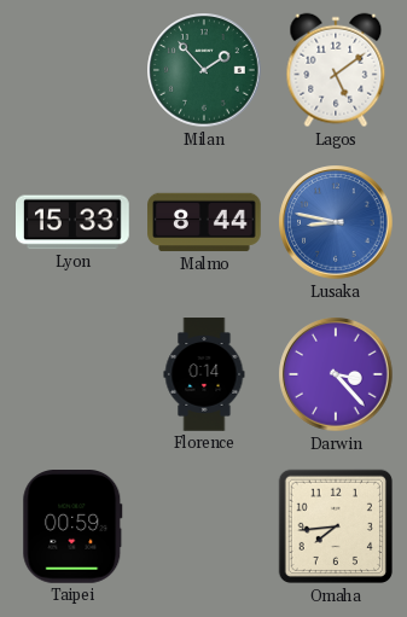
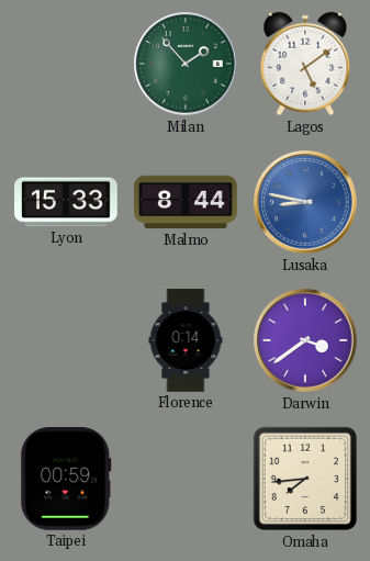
Darwin: 3:23 -> 3:39
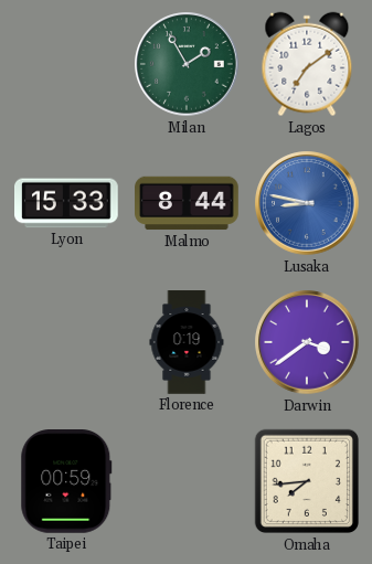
Milan: 1:53 -> 1:55
Lagos: 5:09 -> 7:09
Florence: 0:14 -> 0:19
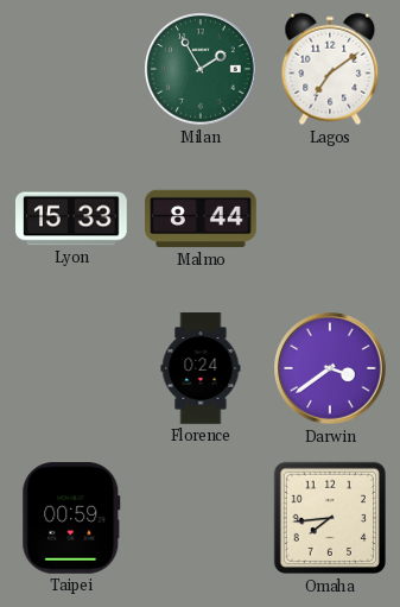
Lusaka: 8:47 -> none
Florence: 0:19 -> 0:24
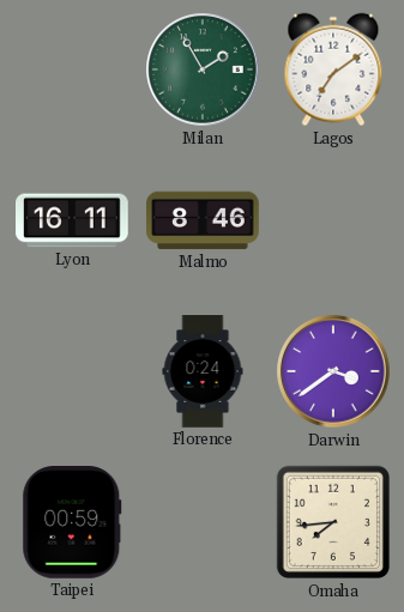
Lyon: 15:33 -> 16:11
Malmo: 8:44 -> 8:46
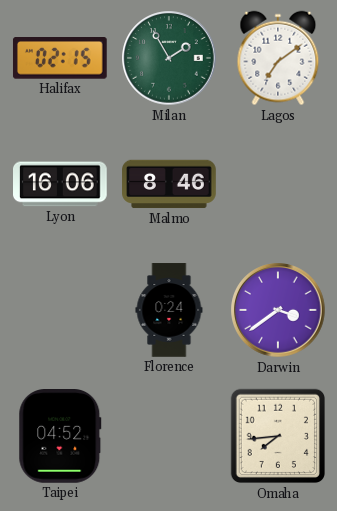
Halifax: none -> 02:15
Lyon: 16:11 -> 16:06
Taipei: 00:59 -> 04:52
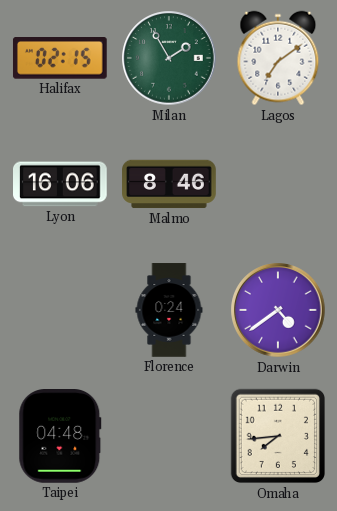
Darwin: 3:39 -> 4:39
Taipei: 04:52 -> 04:48
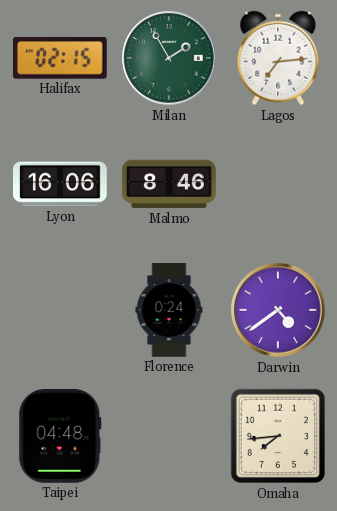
Lagos: 7:09 -> 7:14
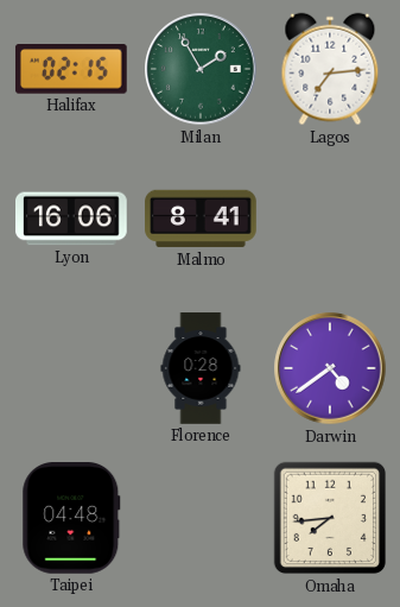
Malmo: 8:46 -> 8:41
Florence: 0:24 -> 0:28
